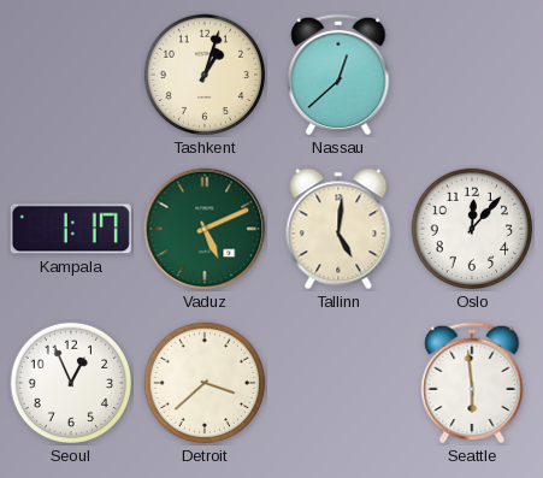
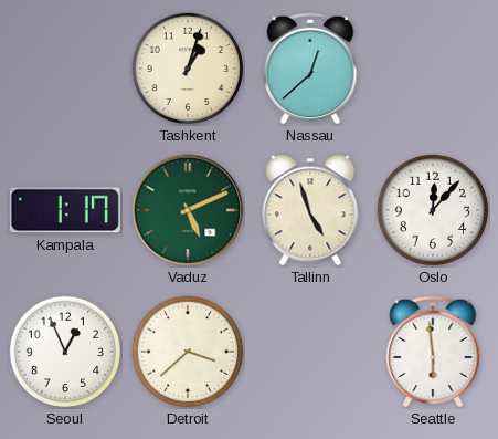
Tallinn: 5:01 -> 4:57
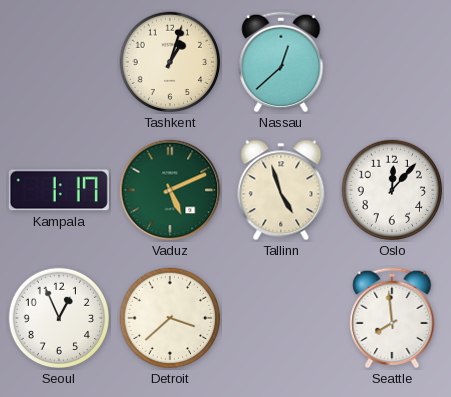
Seattle: 5:59 -> 7:59
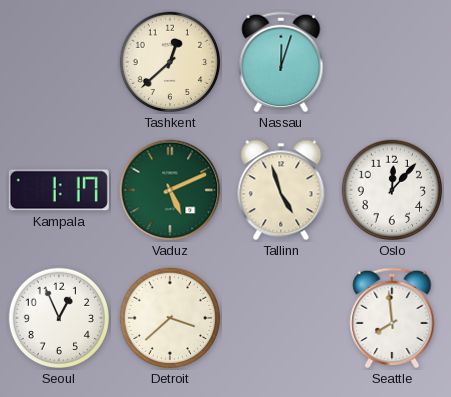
Tashkent: 1:03 -> 12:38
Nassau: 12:38 -> 12:03
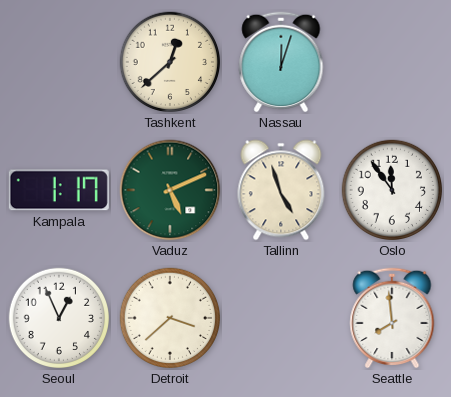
Oslo: 12:07 -> 11:54
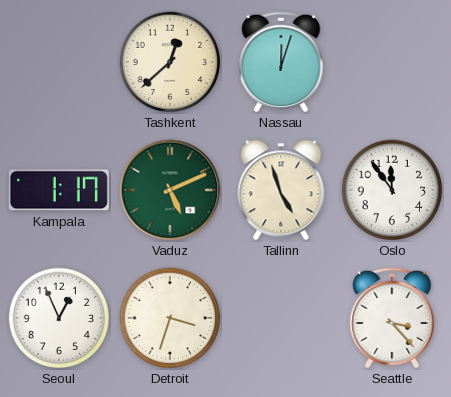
Detroit: 3:38 -> 3:33
Seattle: 7:59 -> 3:23
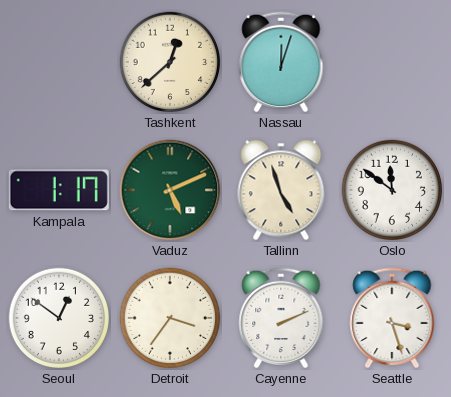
Oslo: 11:54 -> 11:51
Seoul: 12:56 -> 12:51
Detroit: 3:33 -> 3:36
Cayenne: none -> 2:11
Seattle: 3:23 -> 3:27
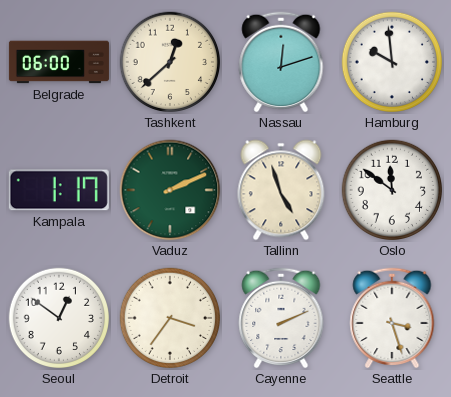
Belgrade: none -> 06:00
Nassau: 12:03 -> 12:12
Hamburg: none -> 9:59
Vaduz: 5:11 -> 2:11
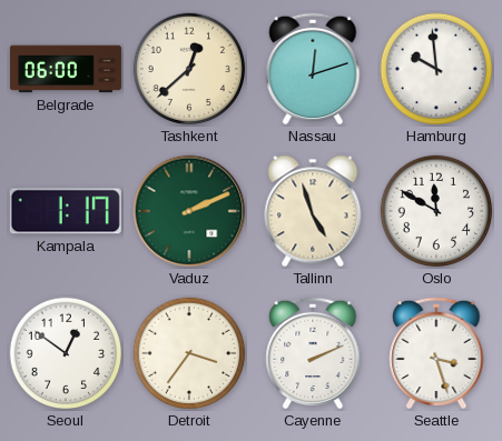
Oslo: 11:51 -> 11:50
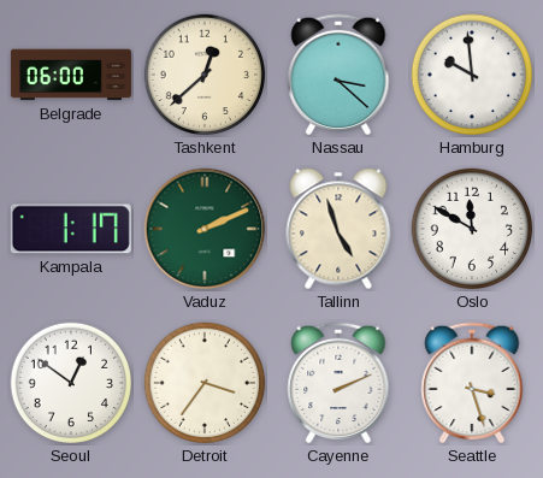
Nassau: 12:12 -> 3:22
